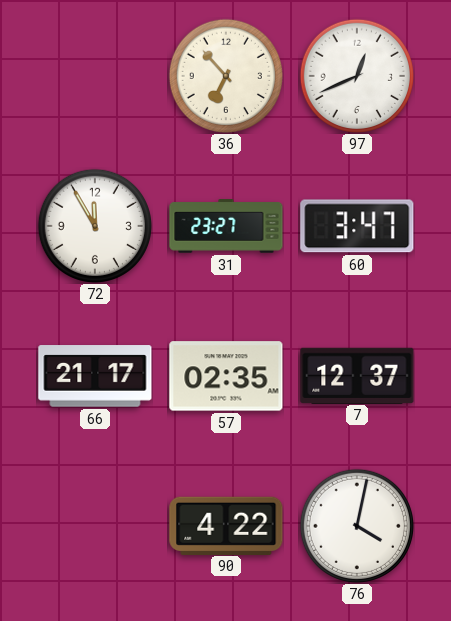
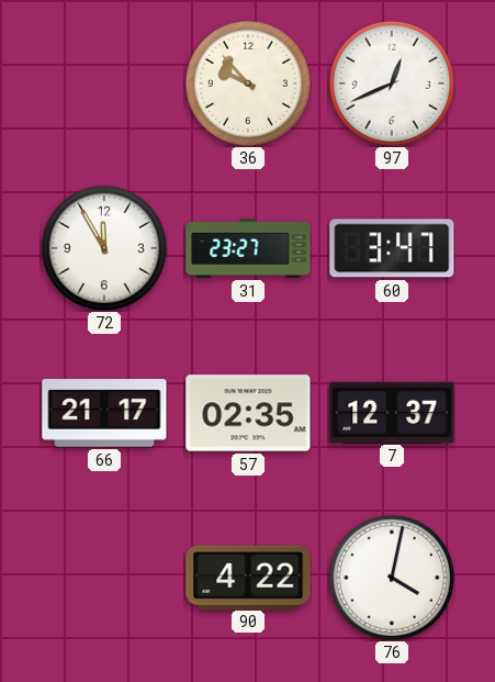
36: 6:53 -> 9:53
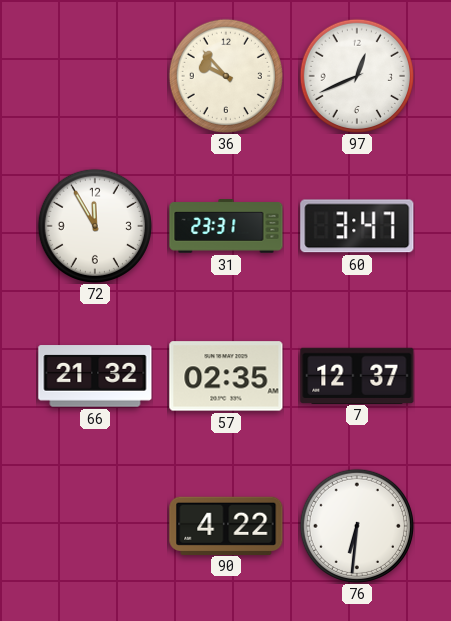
31: 23:27 -> 23:31
66: 21:17 -> 21:32
76: 4:02 -> 6:31
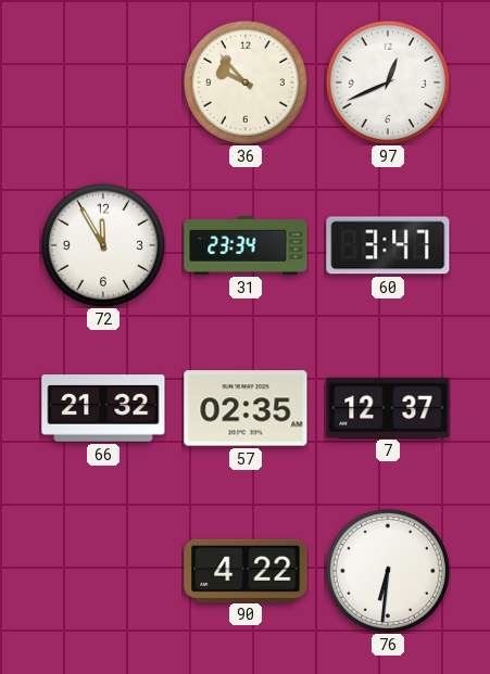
31: 23:31 -> 23:34
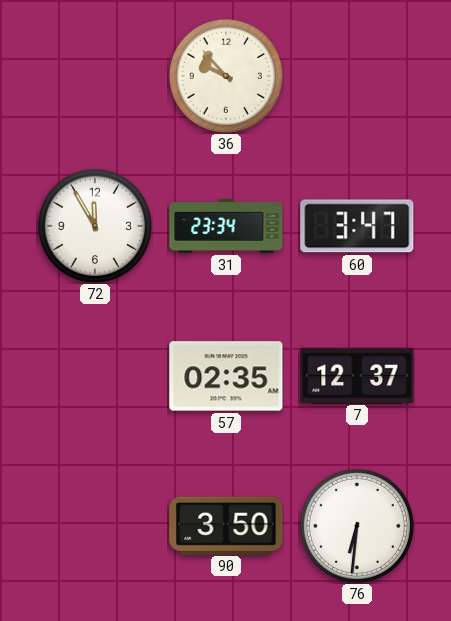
97: 12:41 -> none
66: 21:32 -> none
90: 4:22 -> 3:50
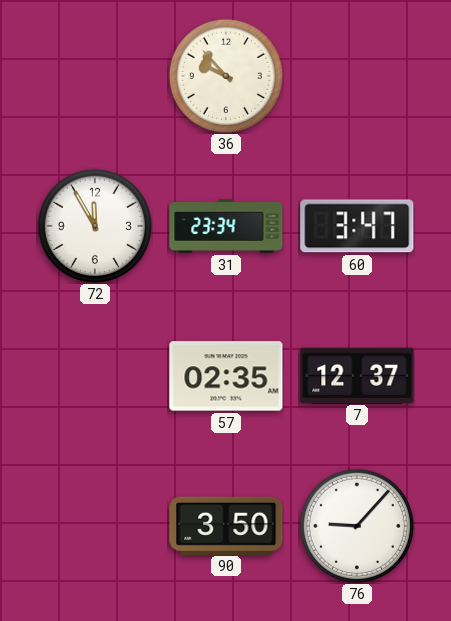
76: 6:31 -> 9:07
